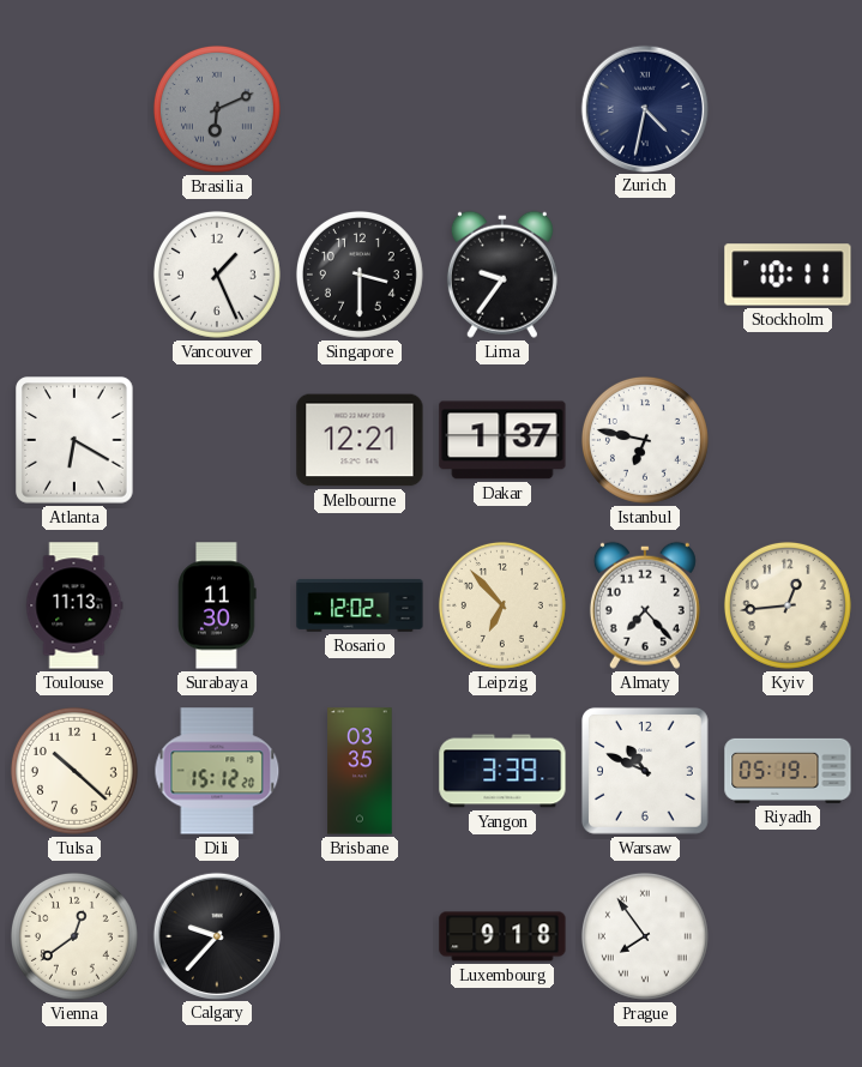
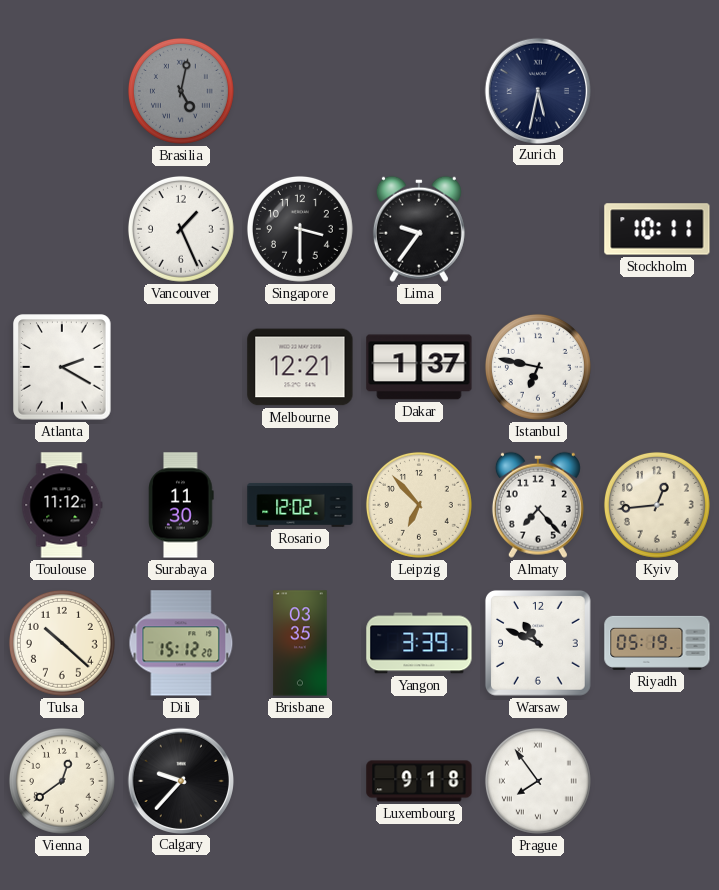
Brasilia: 6:11 -> 5:02
Zurich: 4:32 -> 5:32
Atlanta: 6:20 -> 2:20
Toulouse: 11:13 -> 11:12
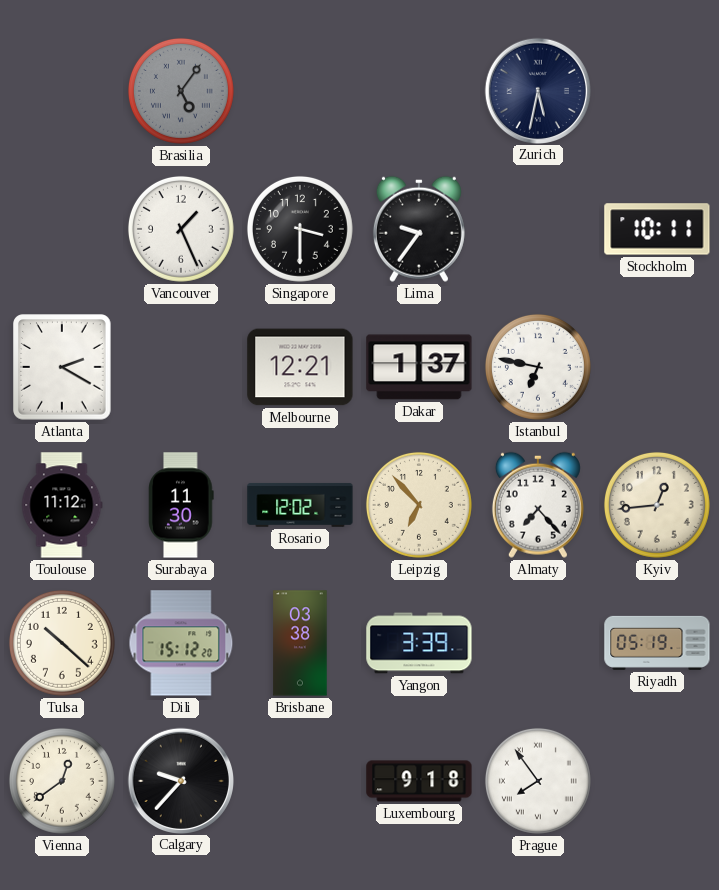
Brasilia: 5:02 -> 5:06
Brisbane: 03:35 -> 03:38
Warsaw: 10:49 -> none
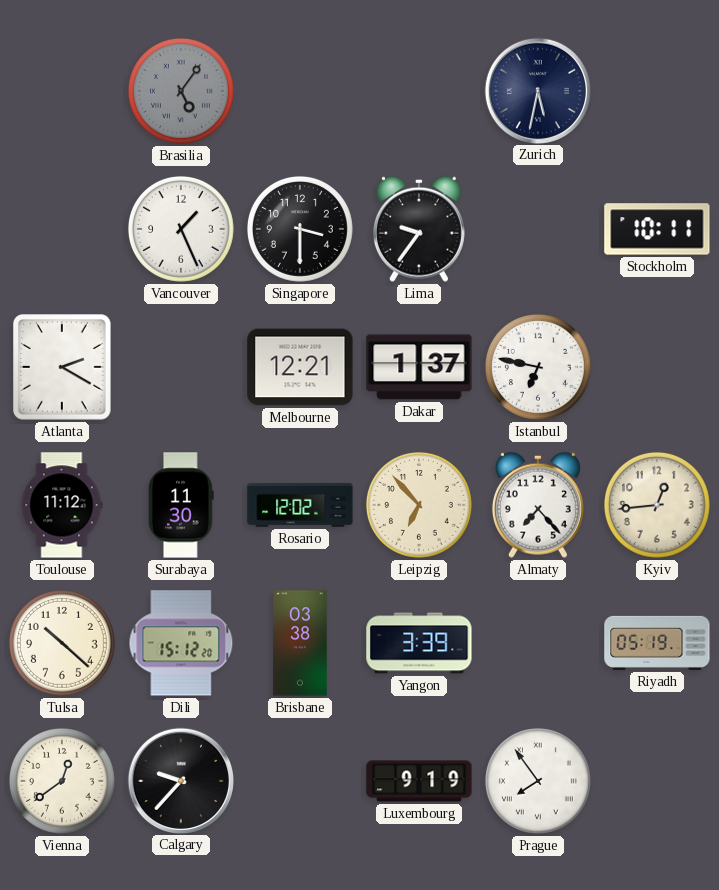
Luxembourg: 9:18 -> 9:19
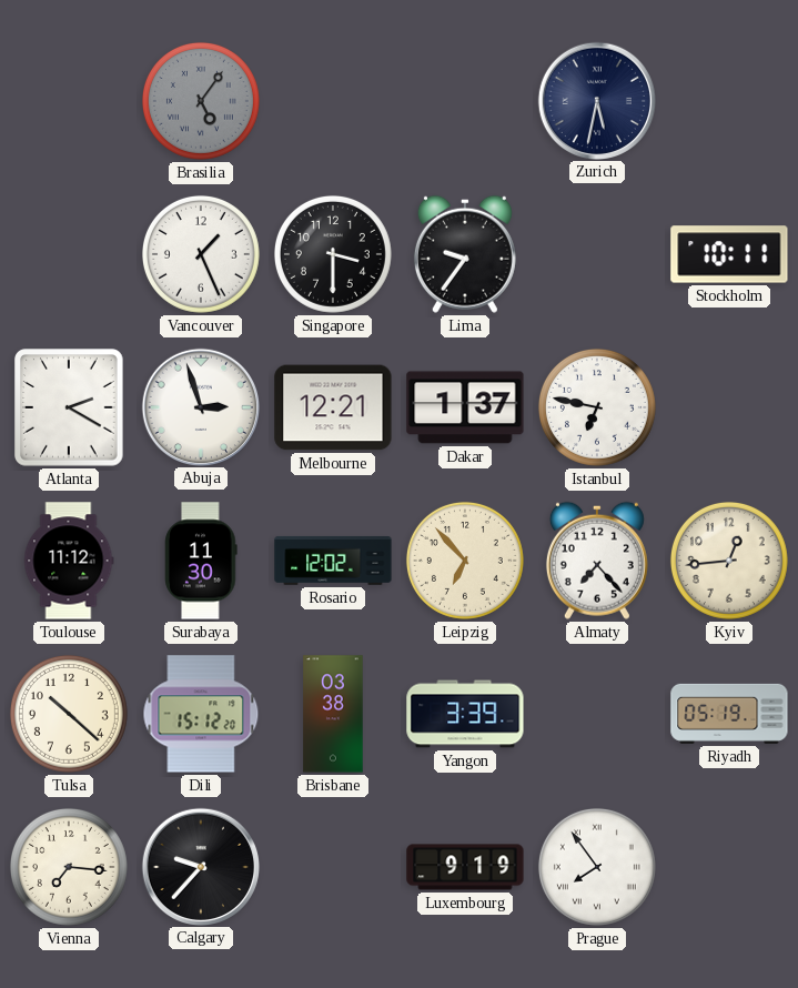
Abuja: none -> 2:57
Vienna: 12:39 -> 7:16
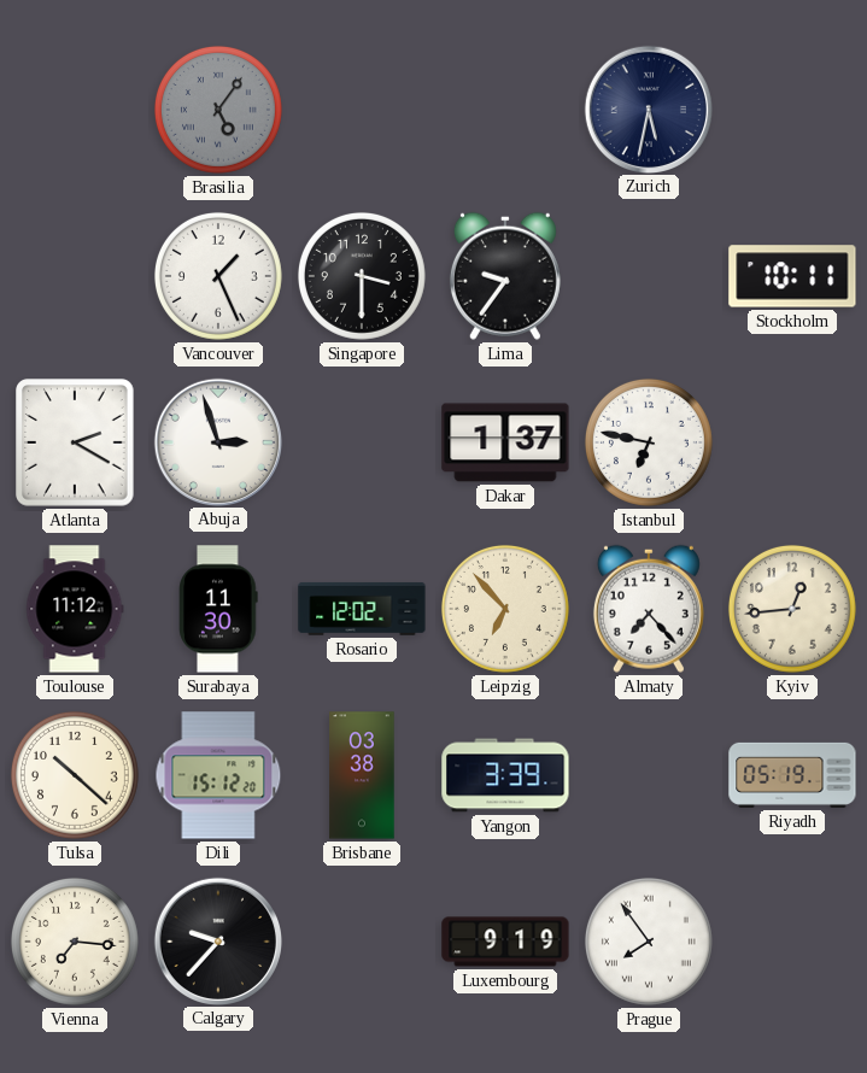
Melbourne: 12:21 -> none
